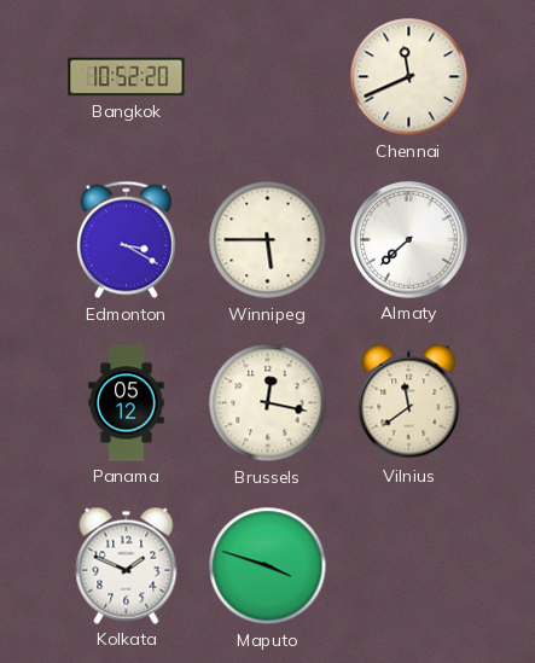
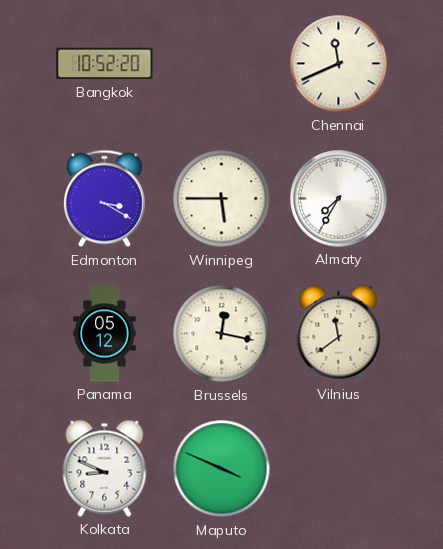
Almaty: 7:38 -> 7:35
Kolkata: 1:49 -> 8:49
Maputo: 3:48 -> 3:49
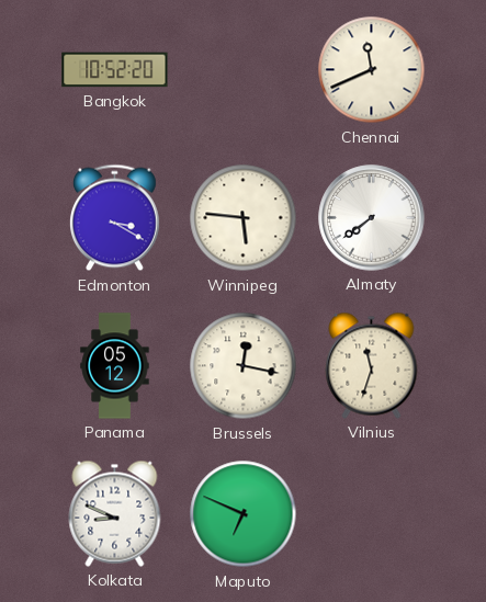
Winnipeg: 5:45 -> 5:46
Almaty: 7:35 -> 7:39
Vilnius: 11:39 -> 11:33
Maputo: 3:49 -> 6:49
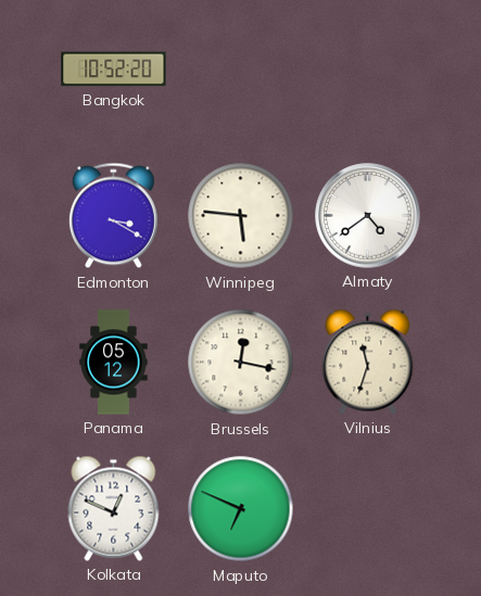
Chennai: 11:41 -> none
Almaty: 7:39 -> 4:39
Kolkata: 8:49 -> 12:49
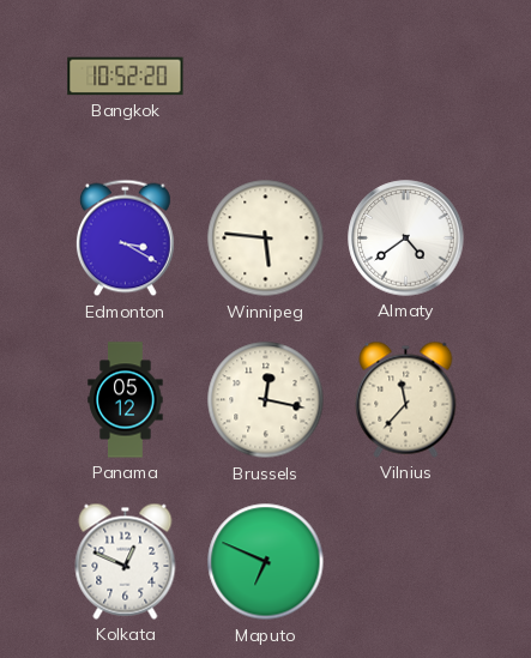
Vilnius: 11:33 -> 11:37
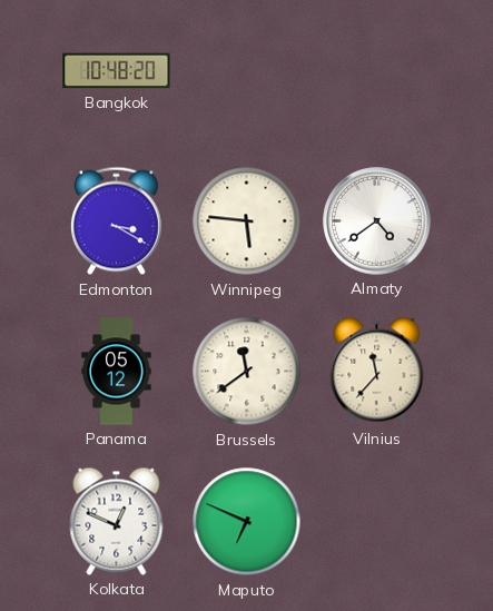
Bangkok: 10:52 -> 10:48
Brussels: 12:17 -> 11:39
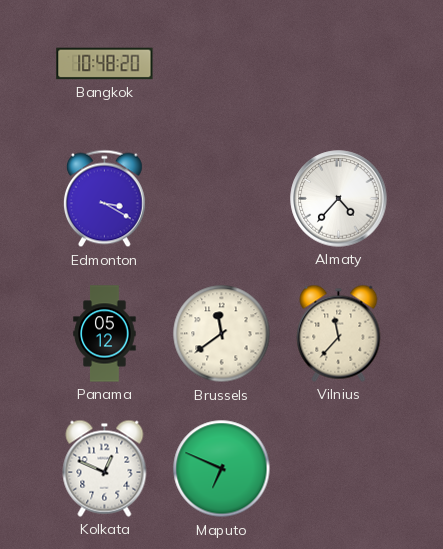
Winnipeg: 5:46 -> none
Almaty: 4:39 -> 4:37
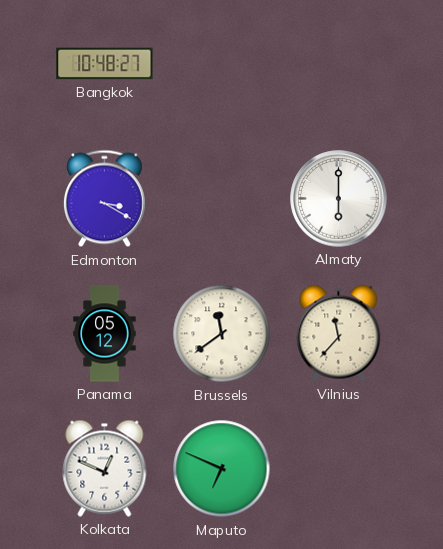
Bangkok: 10:48:20 -> 10:48:27
Almaty: 4:37 -> 6:00
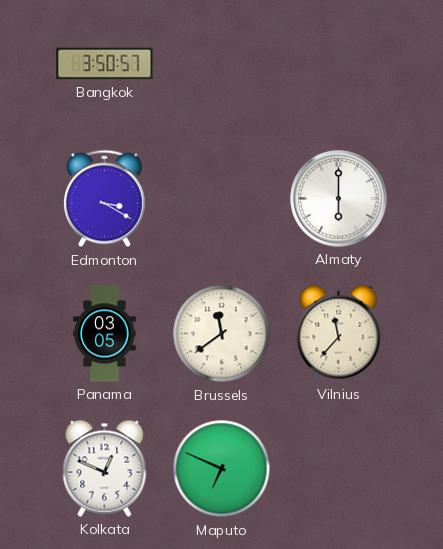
Bangkok: 10:48 -> 3:50
Panama: 05:12 -> 03:05
